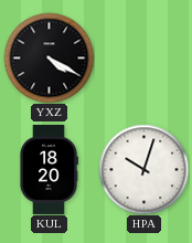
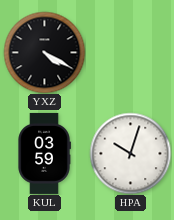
KUL: 18:20 -> 03:59
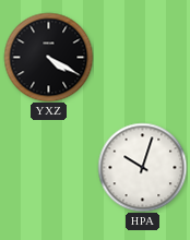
KUL: 03:59 -> none
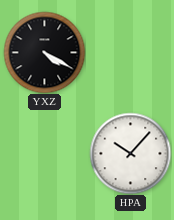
HPA: 10:03 -> 10:07
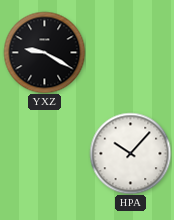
YXZ: 4:20 -> 9:20
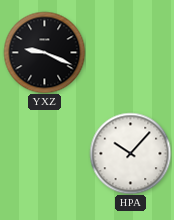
YXZ: 9:20 -> 9:19
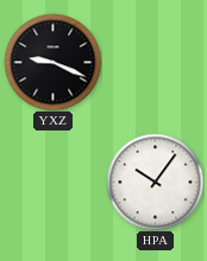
HPA: 10:07 -> 10:06
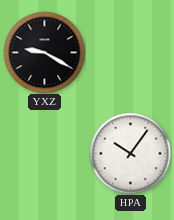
YXZ: 9:19 -> 9:20
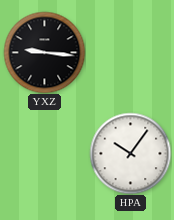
YXZ: 9:20 -> 9:16
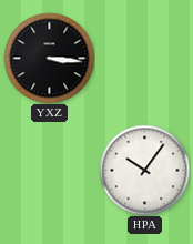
YXZ: 9:16 -> 3:16
